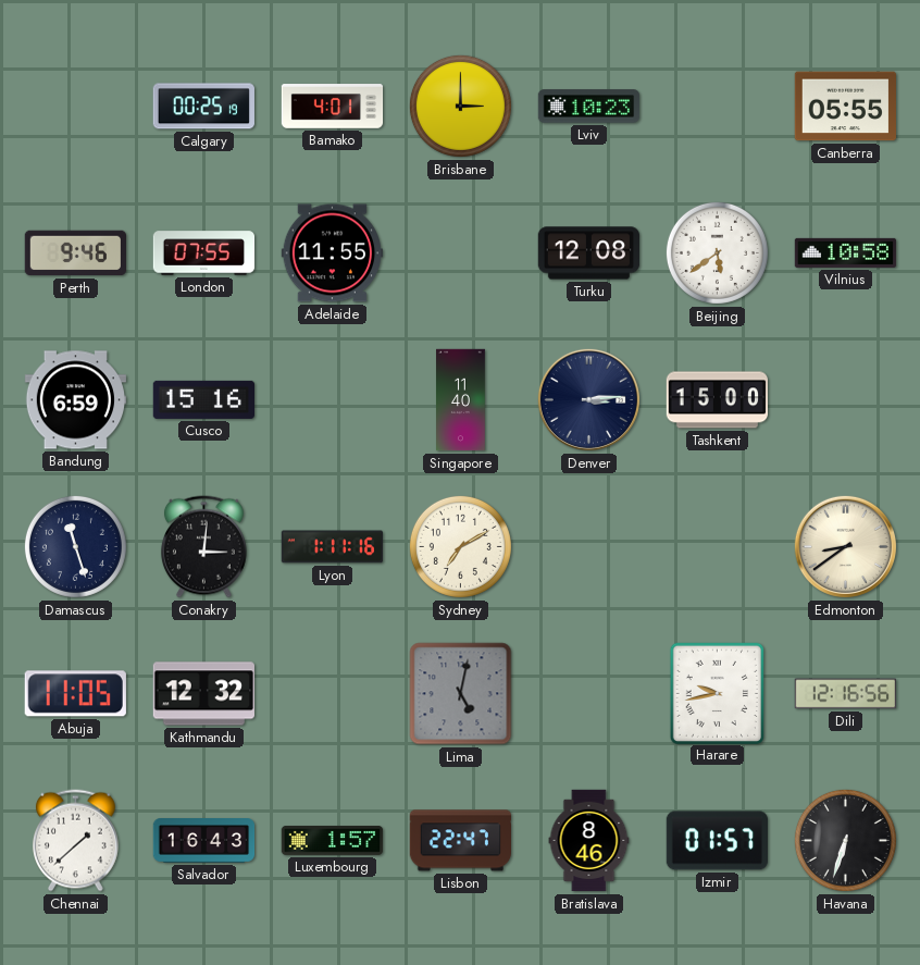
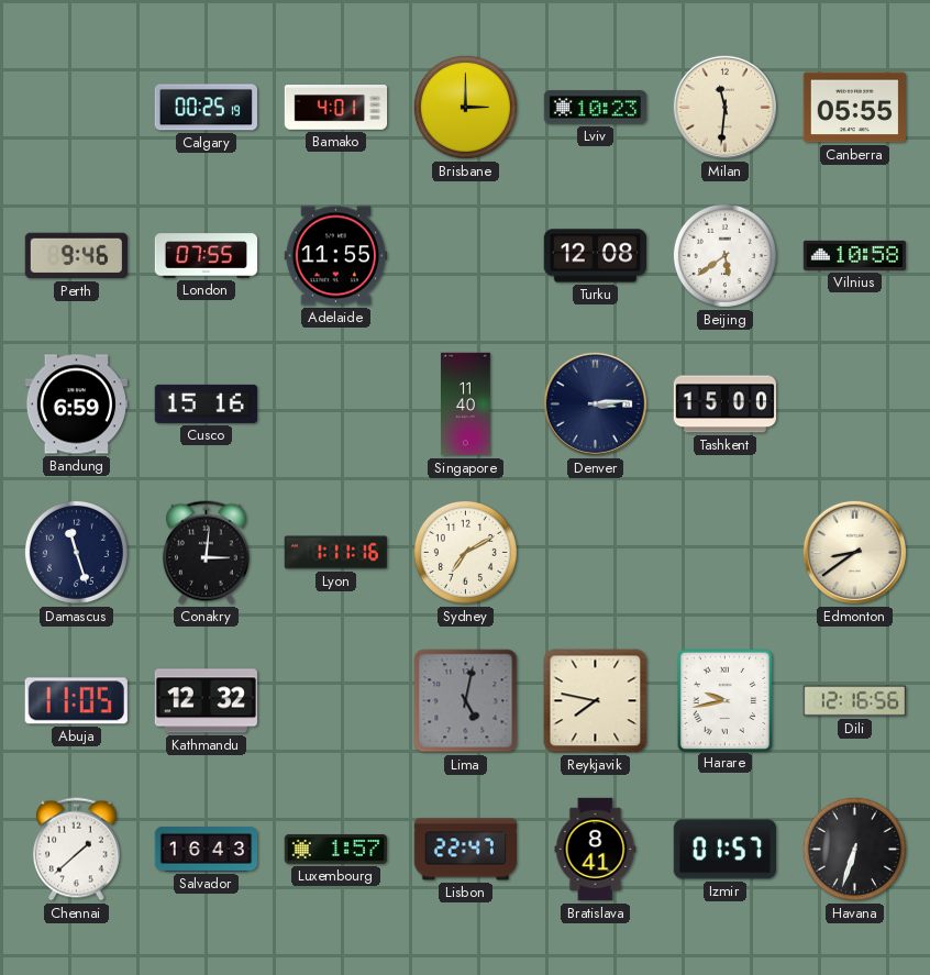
Milan: none -> 11:31
Reykjavik: none -> 7:47
Bratislava: 8:46 -> 8:41
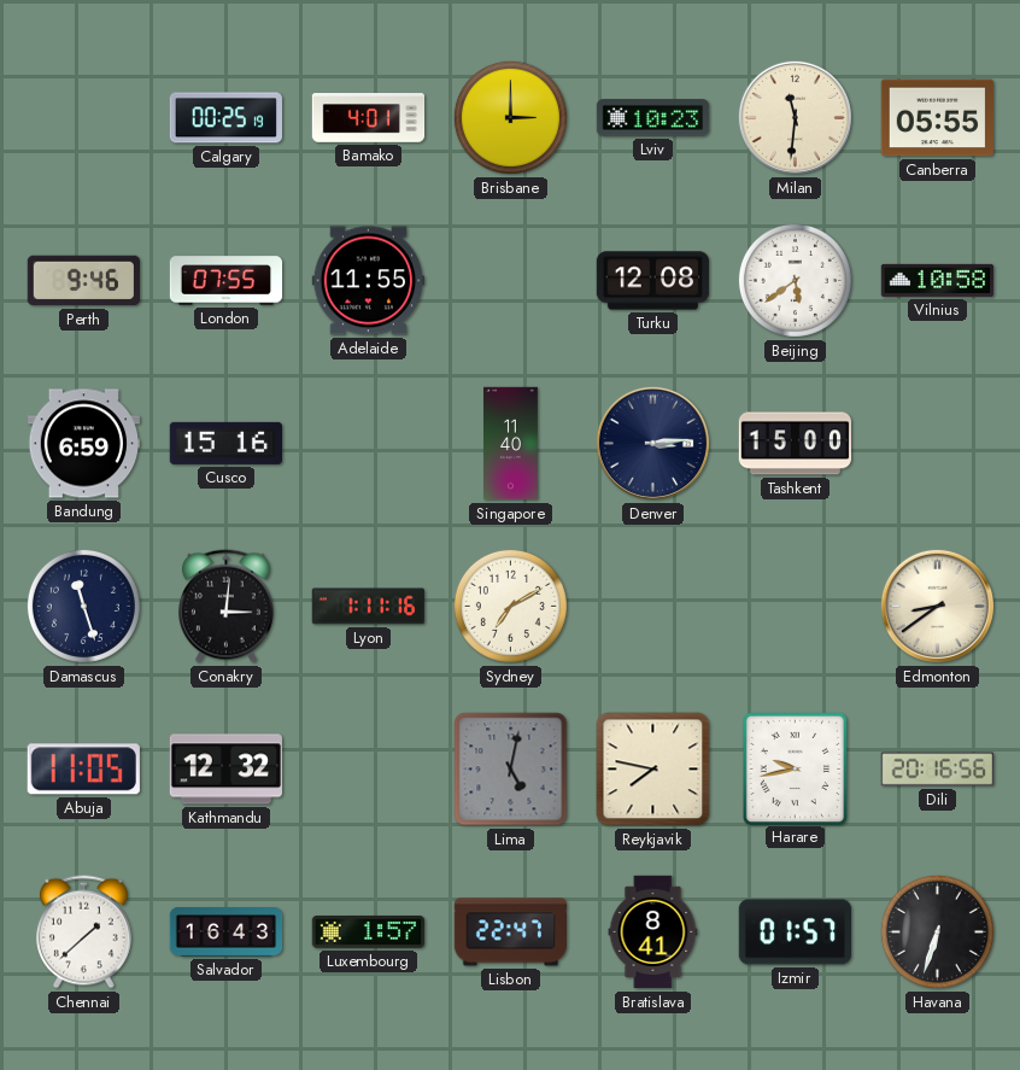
Dili: 12:16 -> 20:16
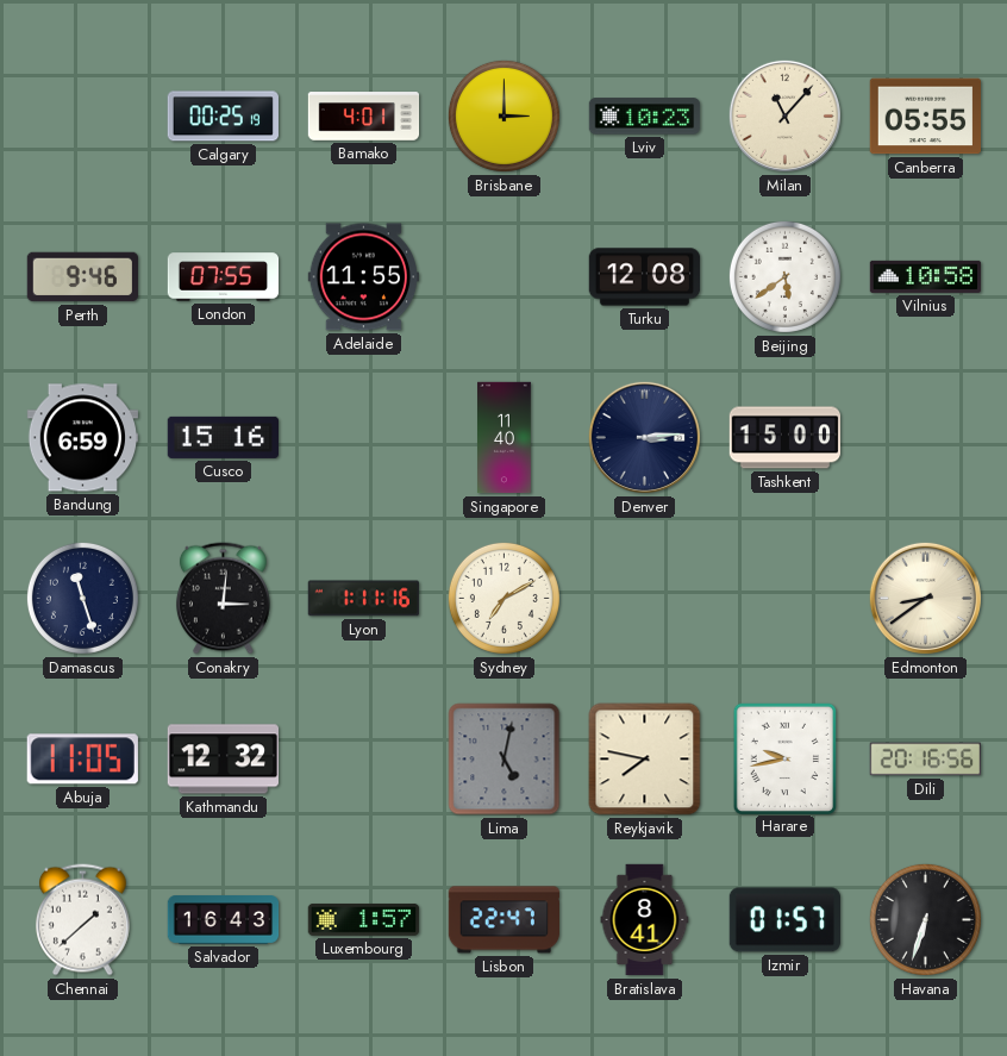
Milan: 11:31 -> 11:07
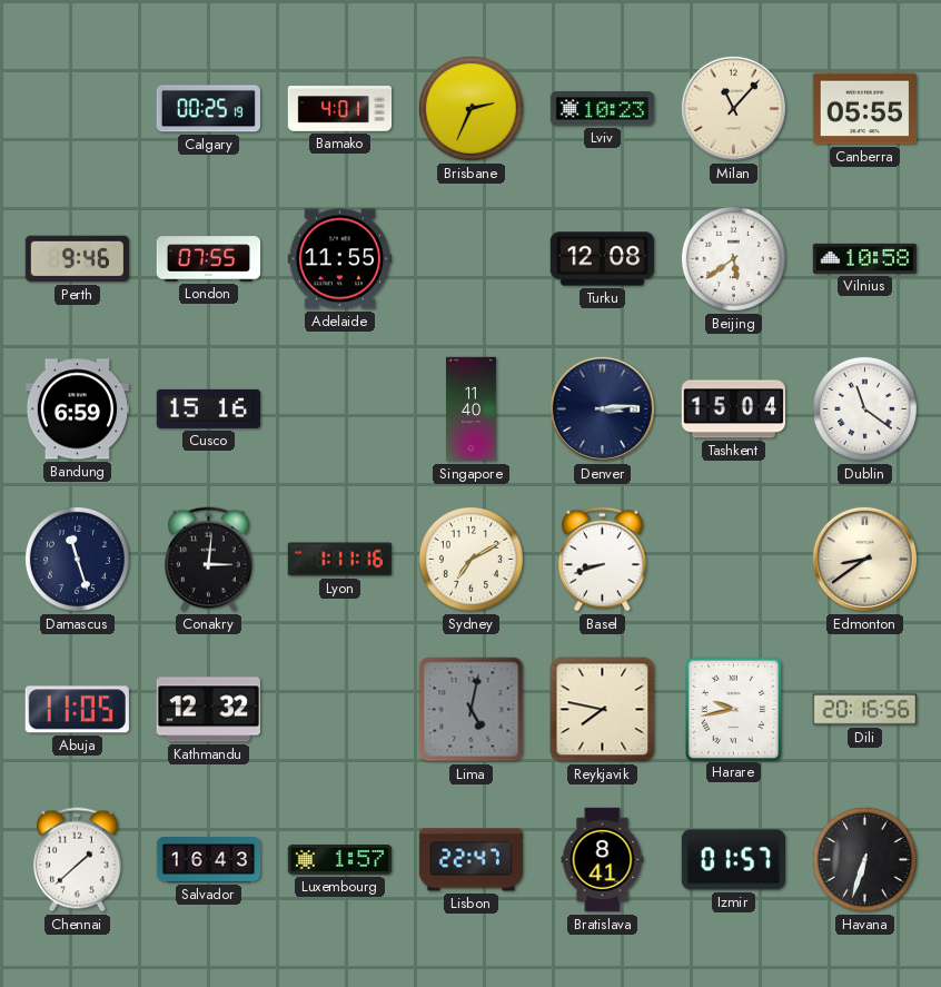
Brisbane: 3:00 -> 2:34
Tashkent: 15:00 -> 15:04
Dublin: none -> 11:21
Basel: none -> 8:42
